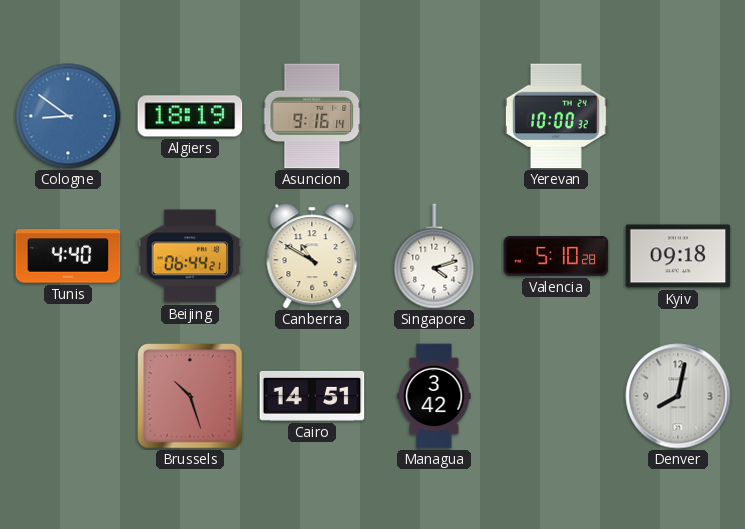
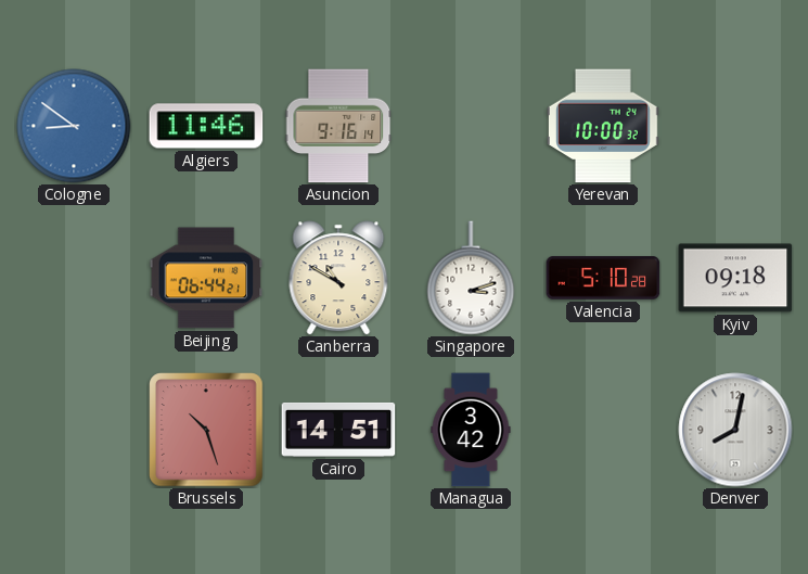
Algiers: 18:19 -> 11:46
Tunis: 4:40 -> none
Singapore: 4:12 -> 3:12
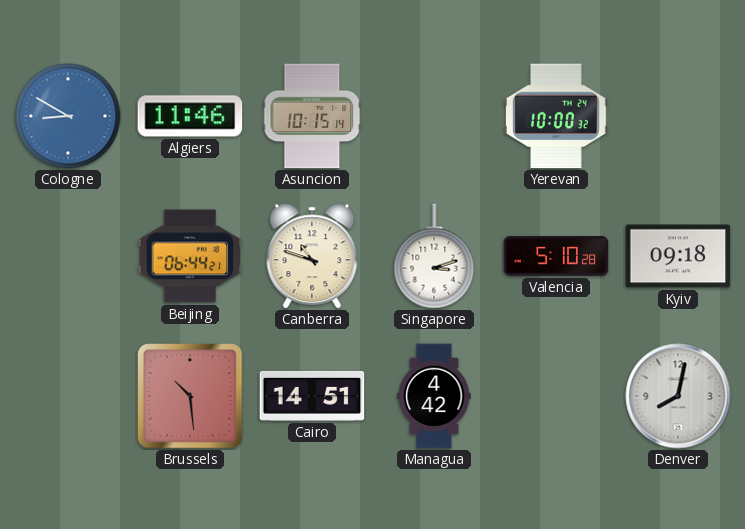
Cologne: 8:51 -> 8:50
Asuncion: 9:16 -> 10:15
Canberra: 10:50 -> 10:48
Brussels: 10:27 -> 10:29
Managua: 3:42 -> 4:42
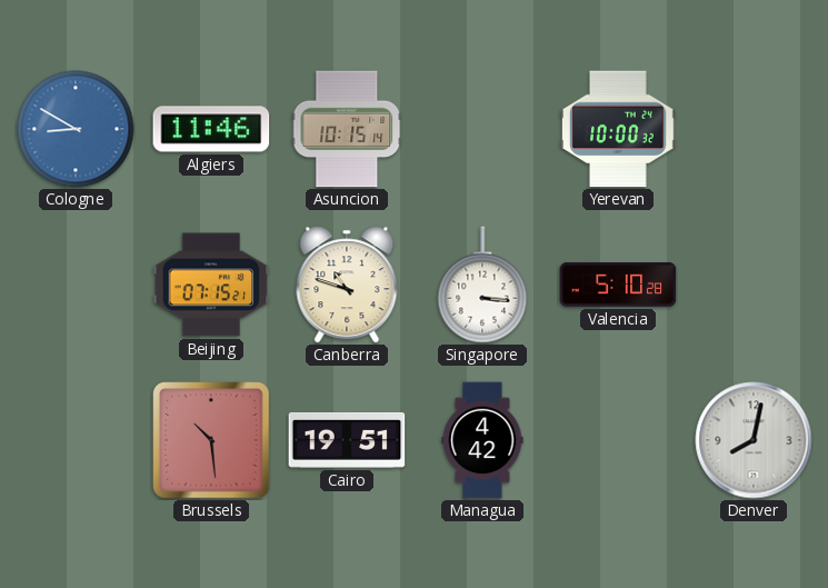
Beijing: 06:44 -> 07:15
Singapore: 3:12 -> 3:16
Kyiv: 09:18 -> none
Cairo: 14:51 -> 19:51
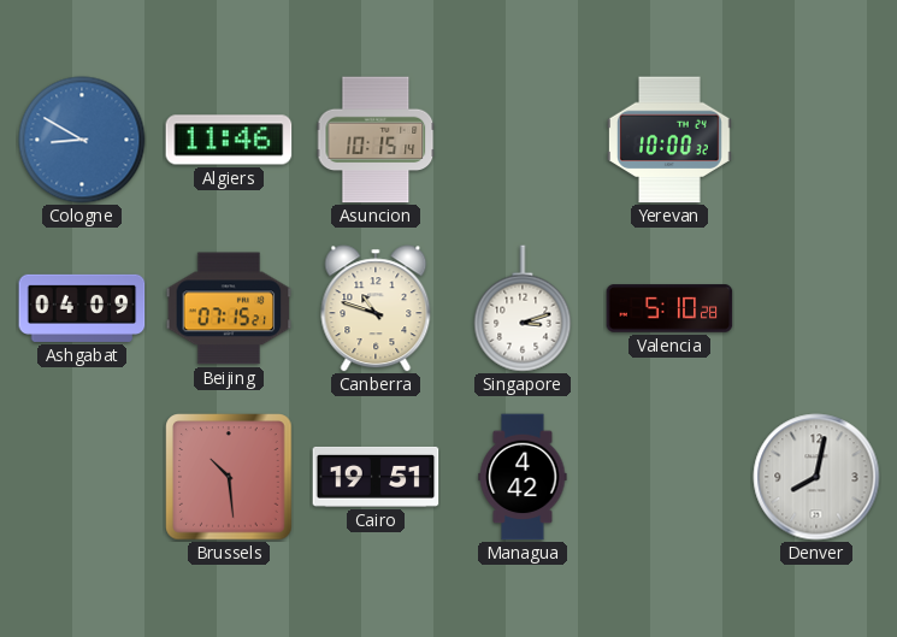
Ashgabat: none -> 04:09
Singapore: 3:16 -> 3:12
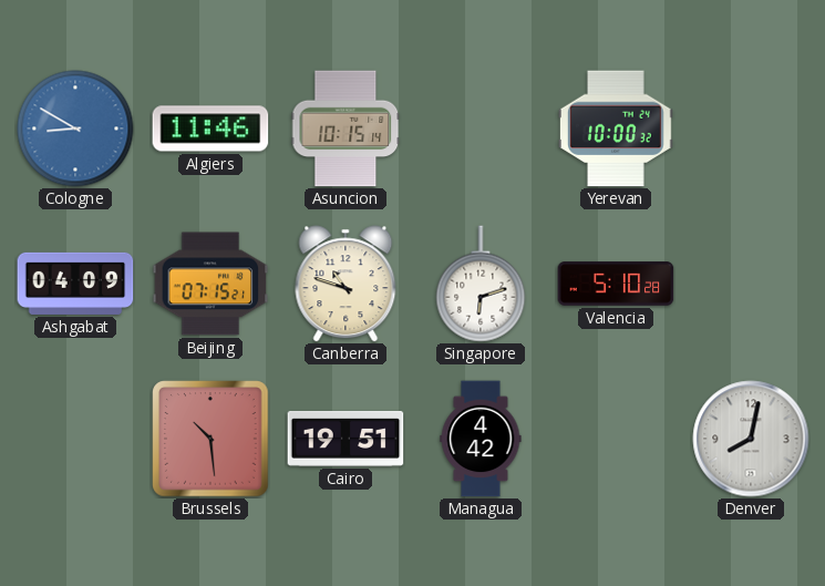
Singapore: 3:12 -> 6:12
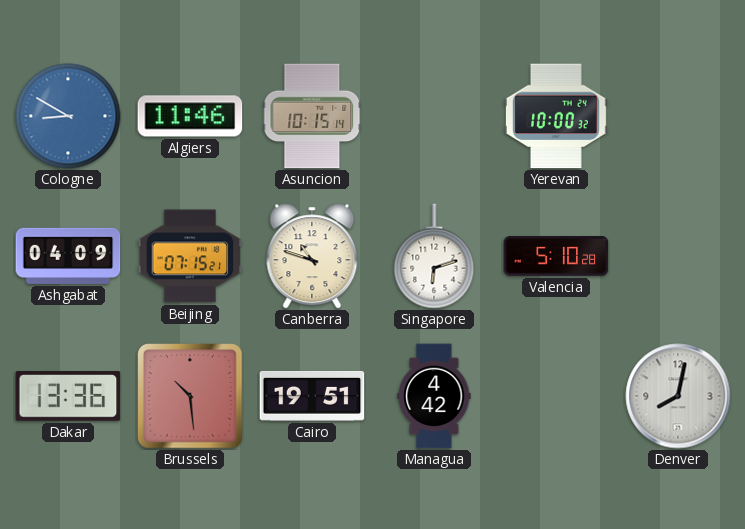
Dakar: none -> 13:36
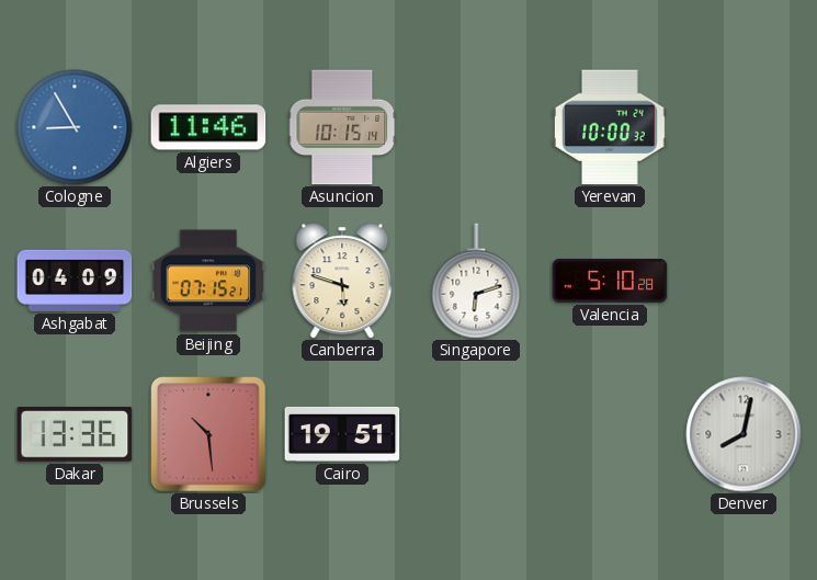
Cologne: 8:50 -> 8:55
Canberra: 10:48 -> 5:48
Managua: 4:42 -> none
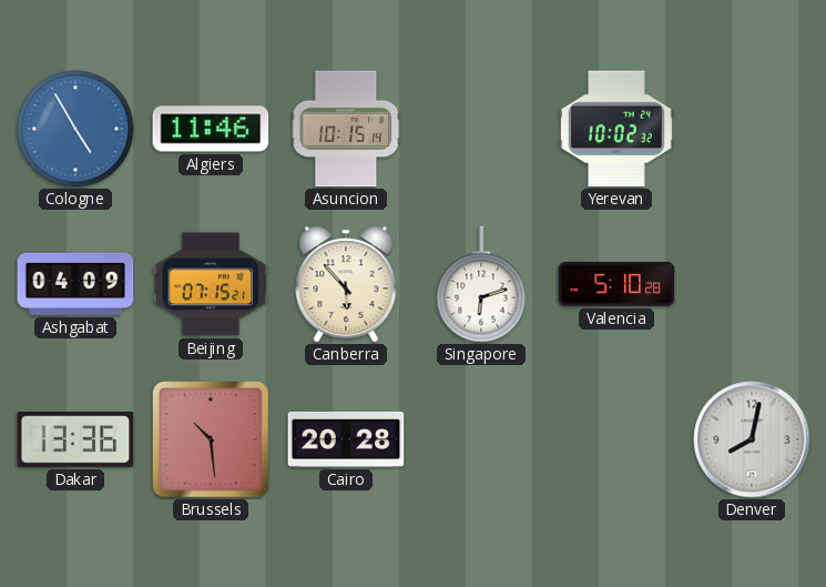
Cologne: 8:55 -> 4:55
Yerevan: 10:00 -> 10:02
Canberra: 5:48 -> 5:53
Cairo: 19:51 -> 20:28
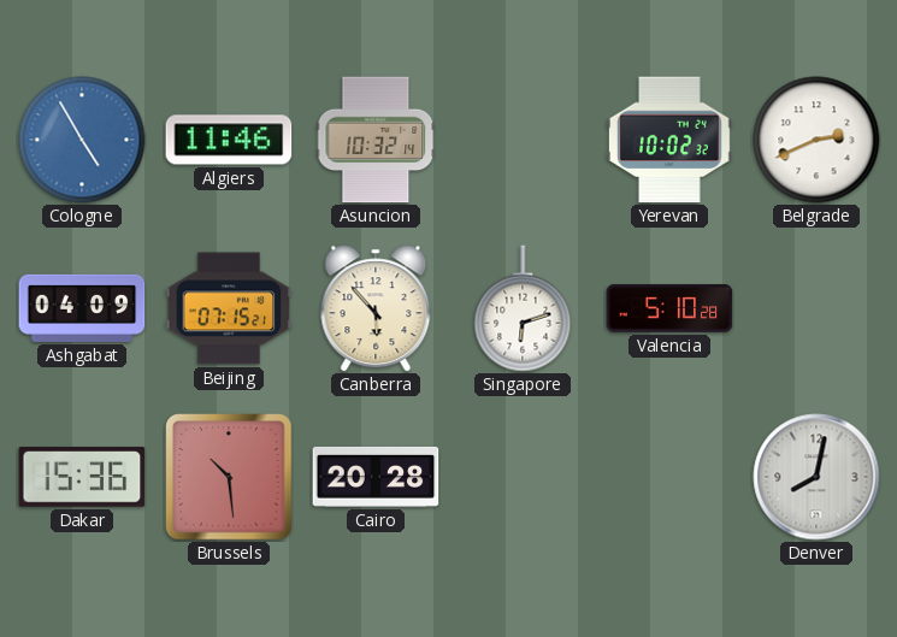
Asuncion: 10:15 -> 10:32
Belgrade: none -> 2:41
Dakar: 13:36 -> 15:36
